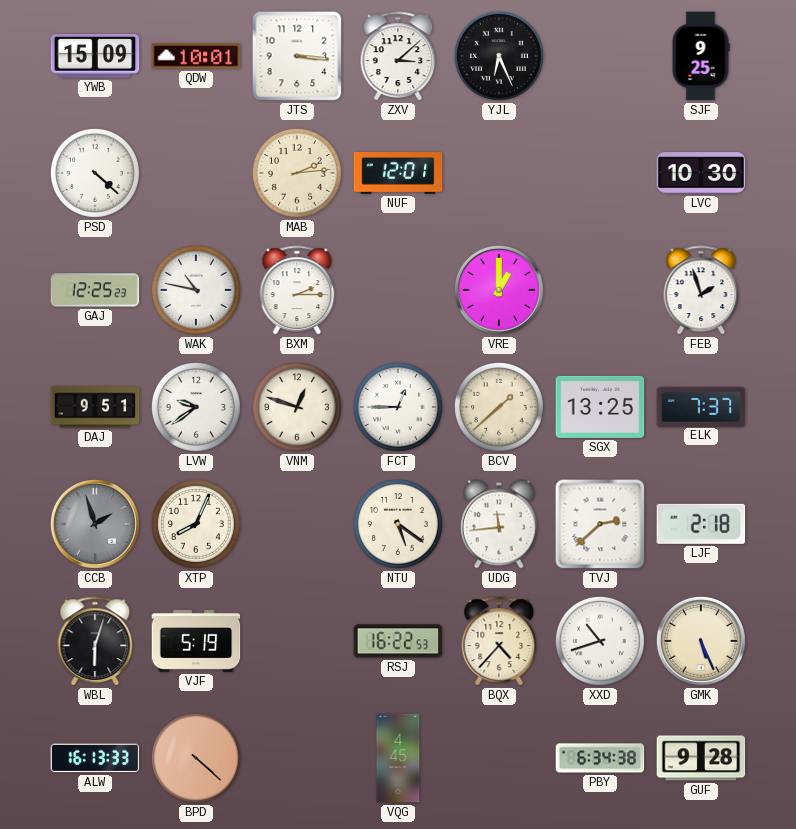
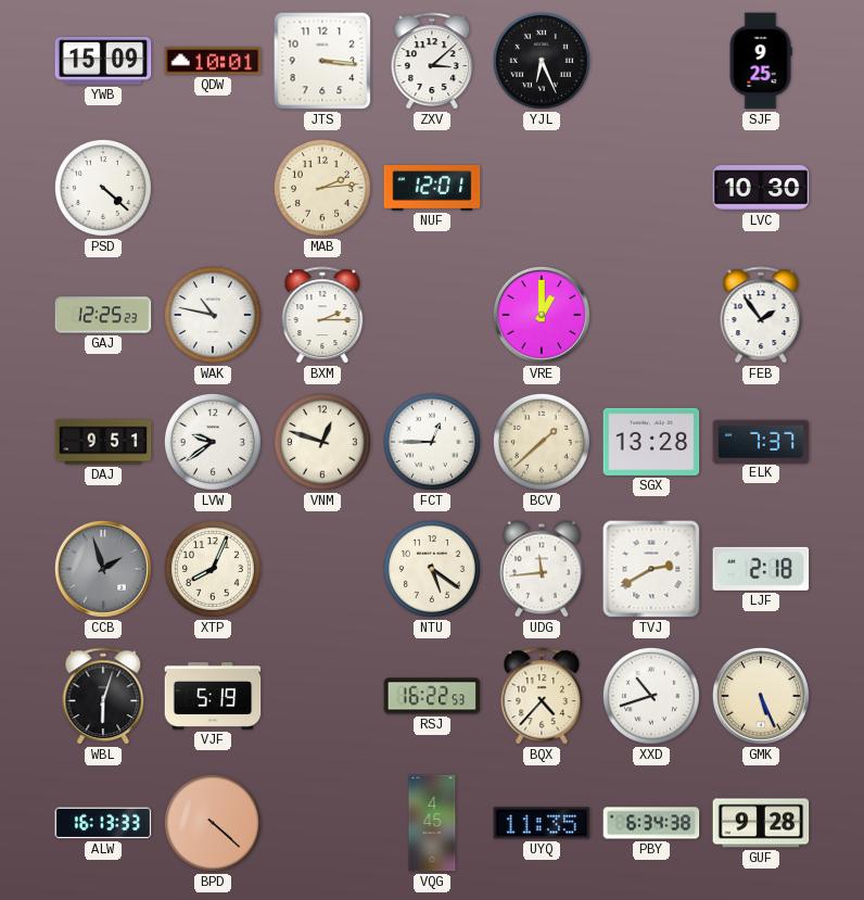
FEB: 1:57 -> 1:54
SGX: 13:25 -> 13:28
TVJ: 2:38 -> 2:40
UYQ: none -> 11:35
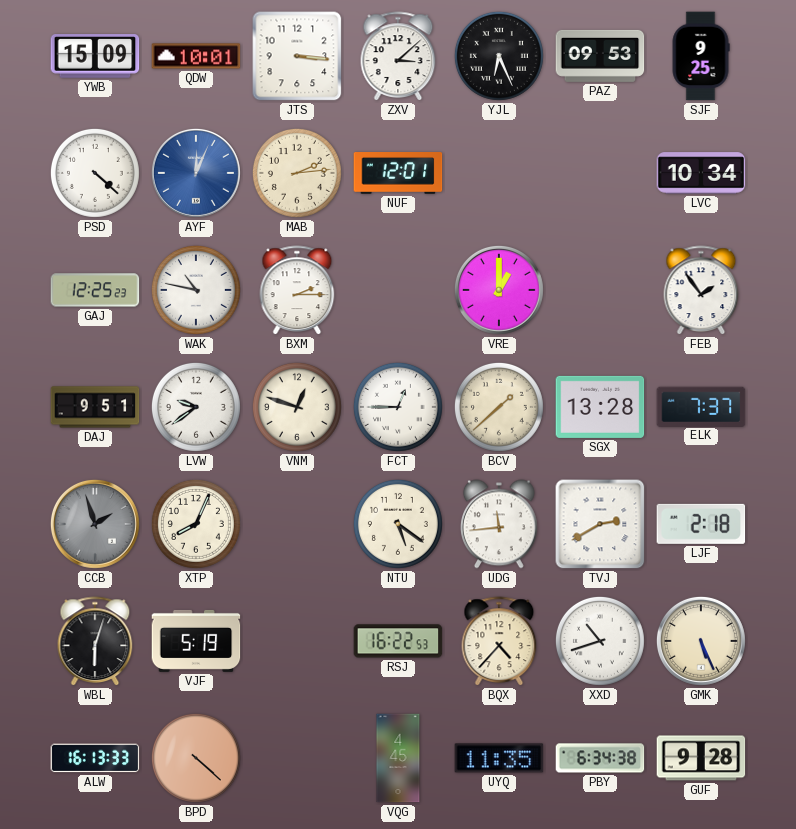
PAZ: none -> 09:53
AYF: none -> 12:04
LVC: 10:30 -> 10:34
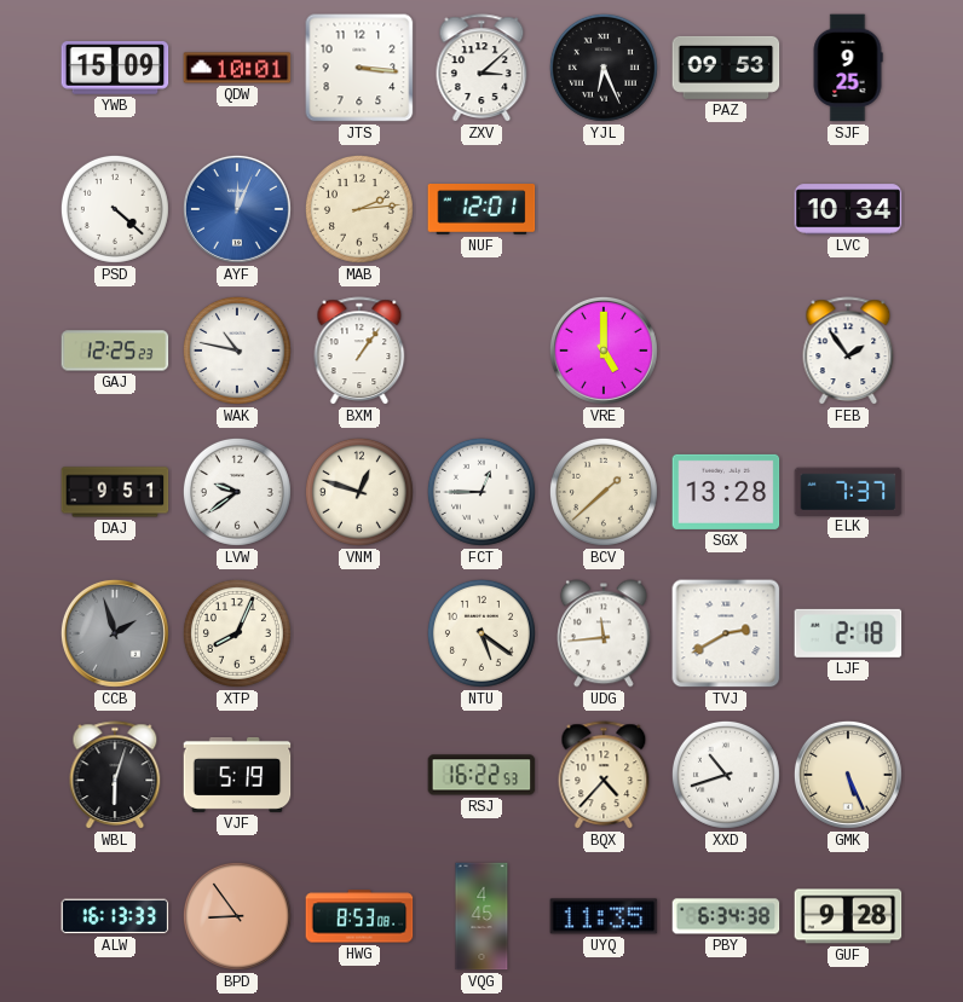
BXM: 2:15 -> 1:06
VRE: 1:00 -> 5:00
BPD: 4:22 -> 8:54
HWG: none -> 8:53
